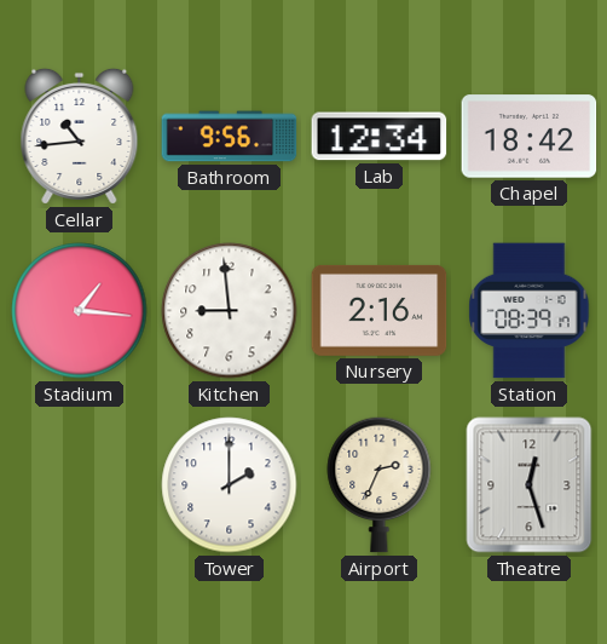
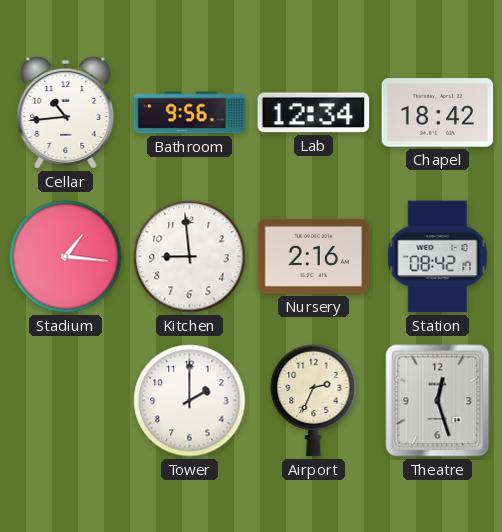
Station: 08:39 -> 08:42
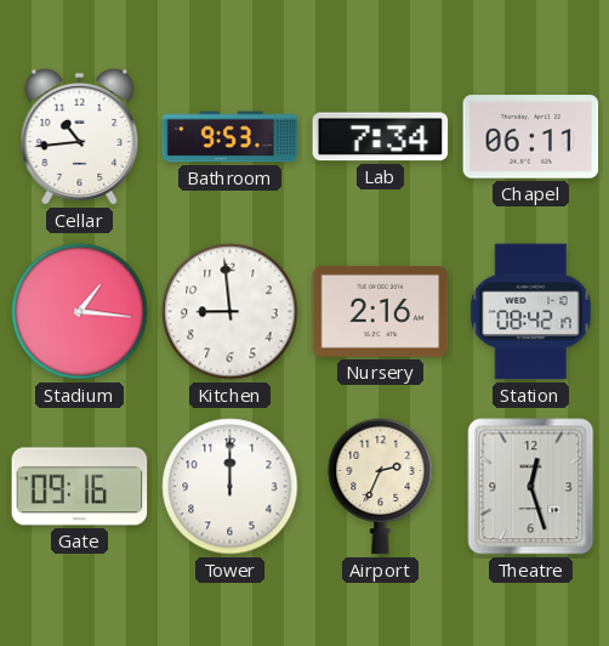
Bathroom: 9:56 -> 9:53
Lab: 12:34 -> 7:34
Chapel: 18:42 -> 06:11
Gate: none -> 09:16
Tower: 2:00 -> 12:00
